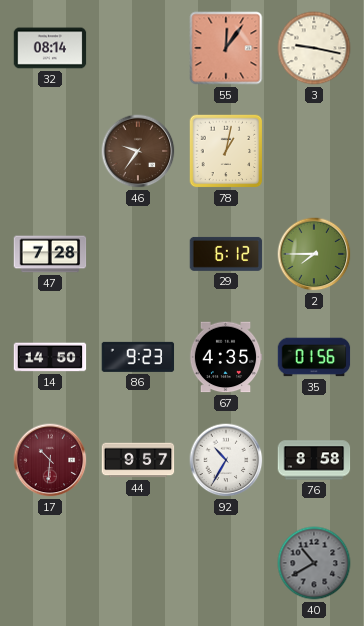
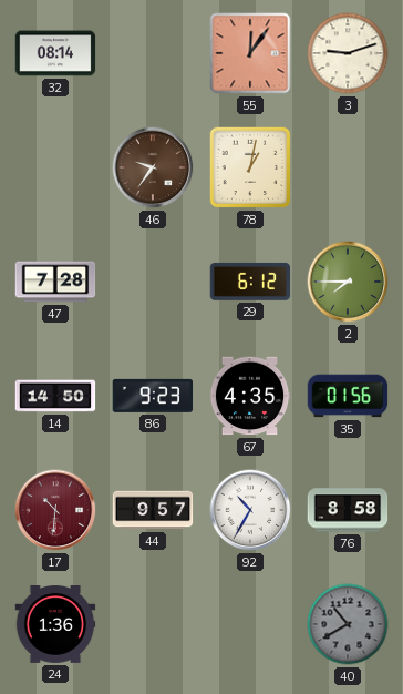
3: 9:17 -> 9:12
24: none -> 1:36
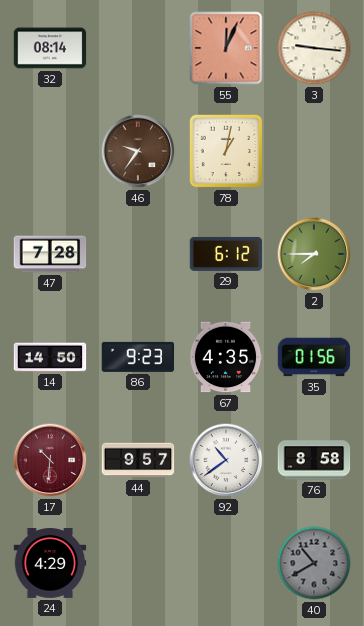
55: 12:06 -> 12:04
3: 9:12 -> 9:16
92: 10:35 -> 10:39
24: 1:36 -> 4:29
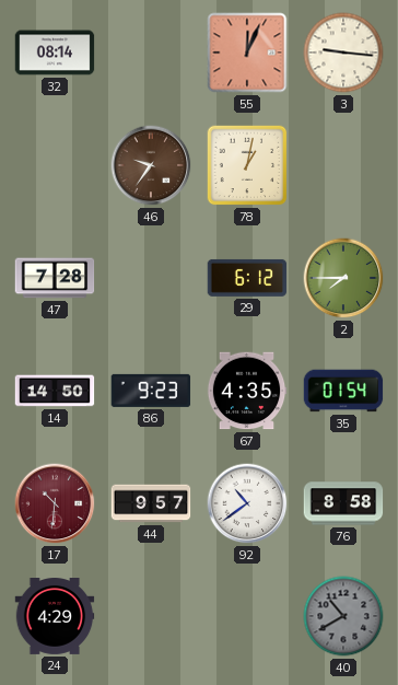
35: 01:56 -> 01:54
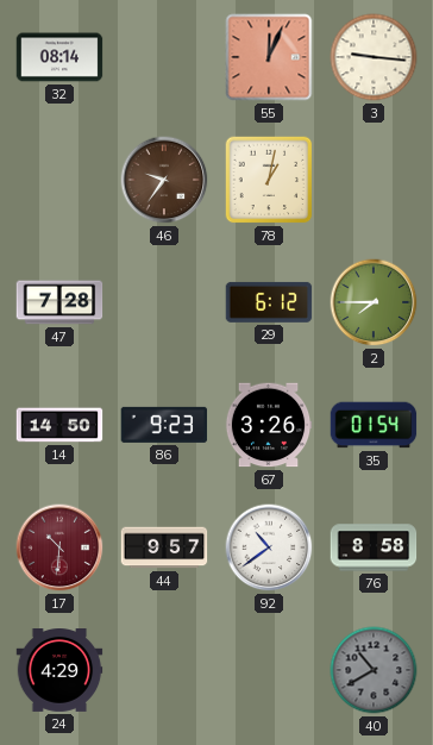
67: 4:35 -> 3:26
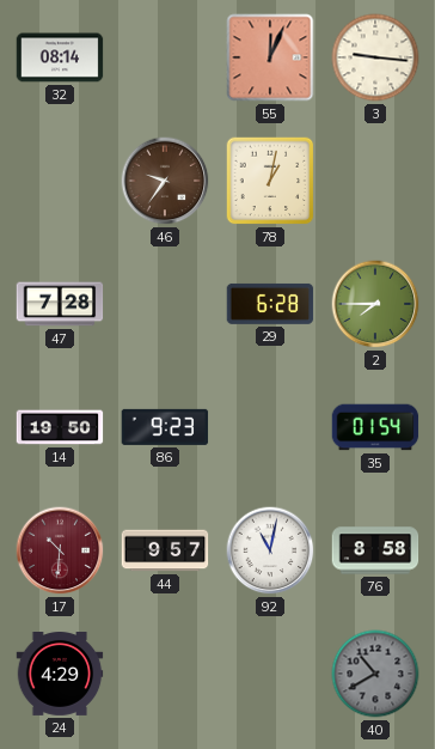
29: 6:12 -> 6:28
14: 14:50 -> 19:50
67: 3:26 -> none
92: 10:39 -> 11:02
